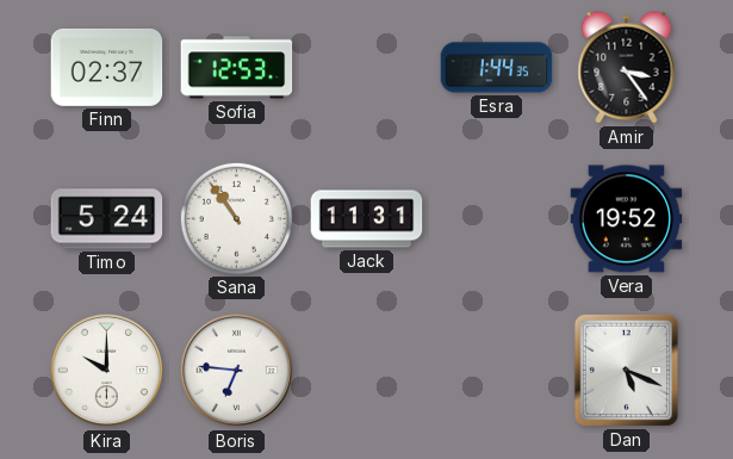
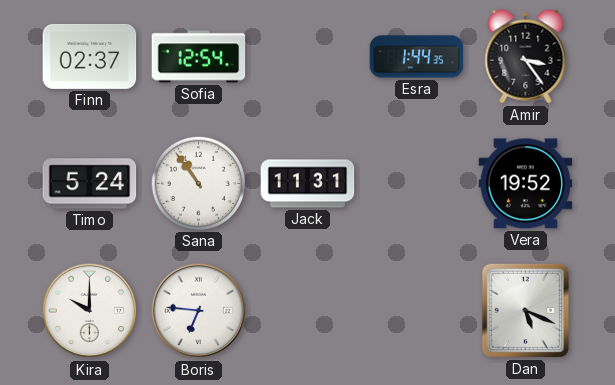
Sofia: 12:53 -> 12:54
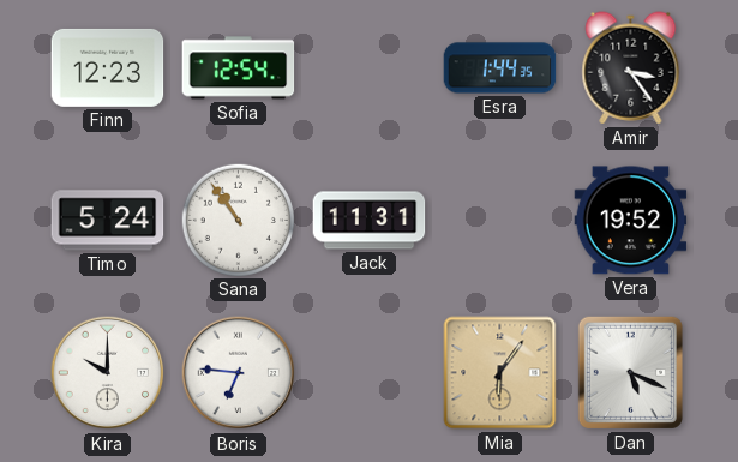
Finn: 02:37 -> 12:23
Mia: none -> 6:06
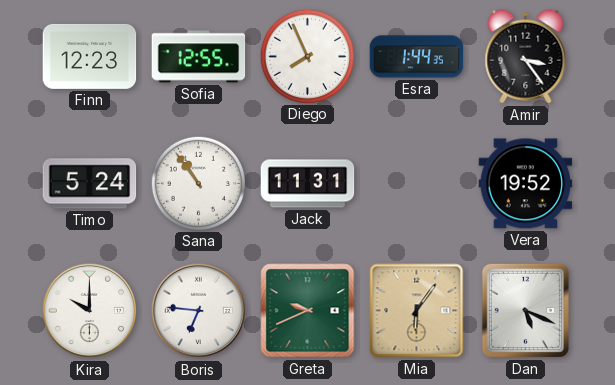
Sofia: 12:54 -> 12:55
Diego: none -> 7:56
Greta: none -> 9:41
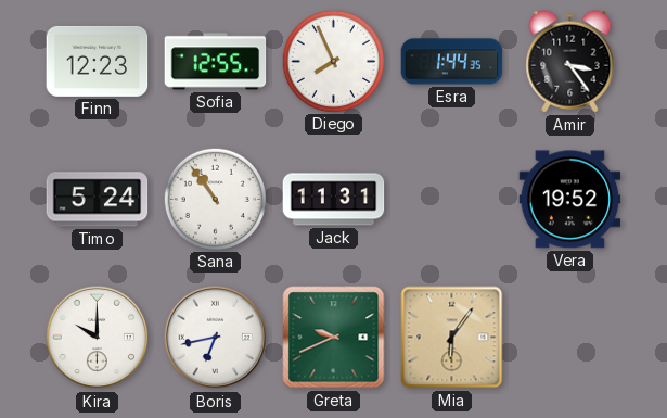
Boris: 6:46 -> 6:43
Dan: 5:19 -> none
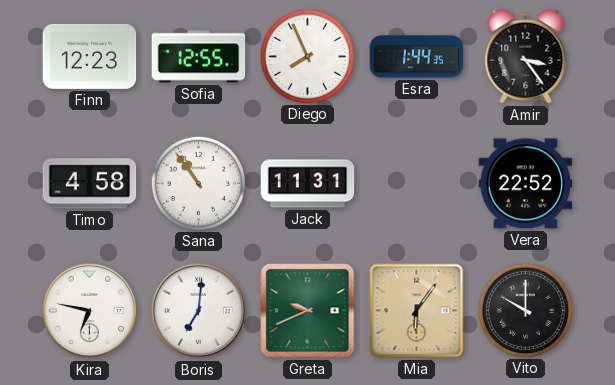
Timo: 5:24 -> 4:58
Vera: 19:52 -> 22:52
Kira: 10:00 -> 6:47
Boris: 6:43 -> 7:01
Vito: none -> 10:00
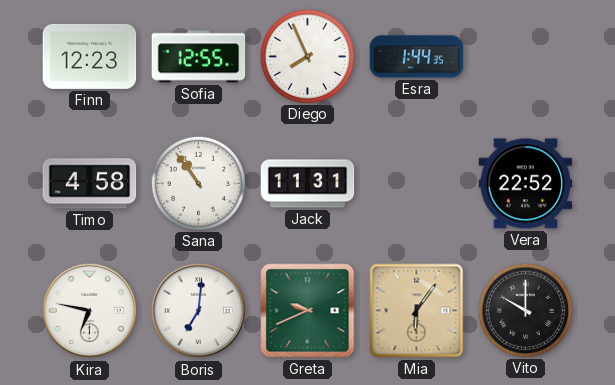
Amir: 3:24 -> none
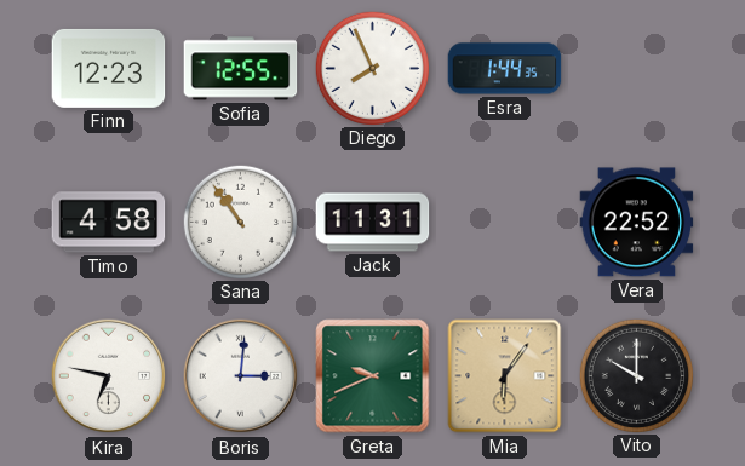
Boris: 7:01 -> 3:01
